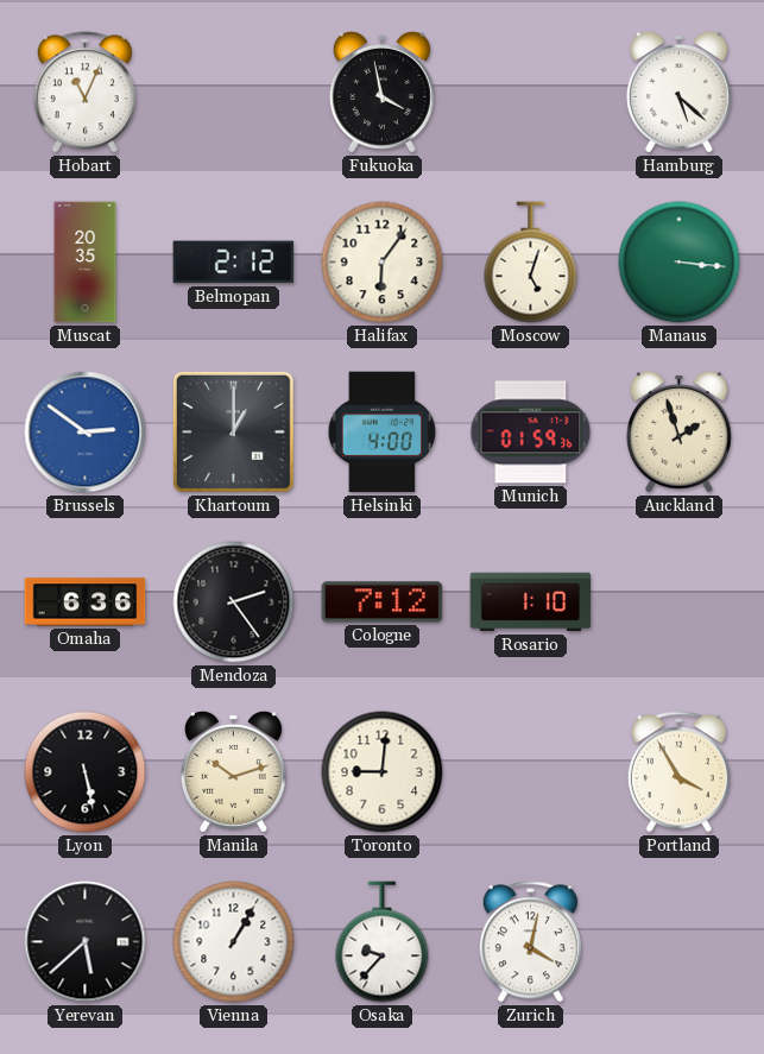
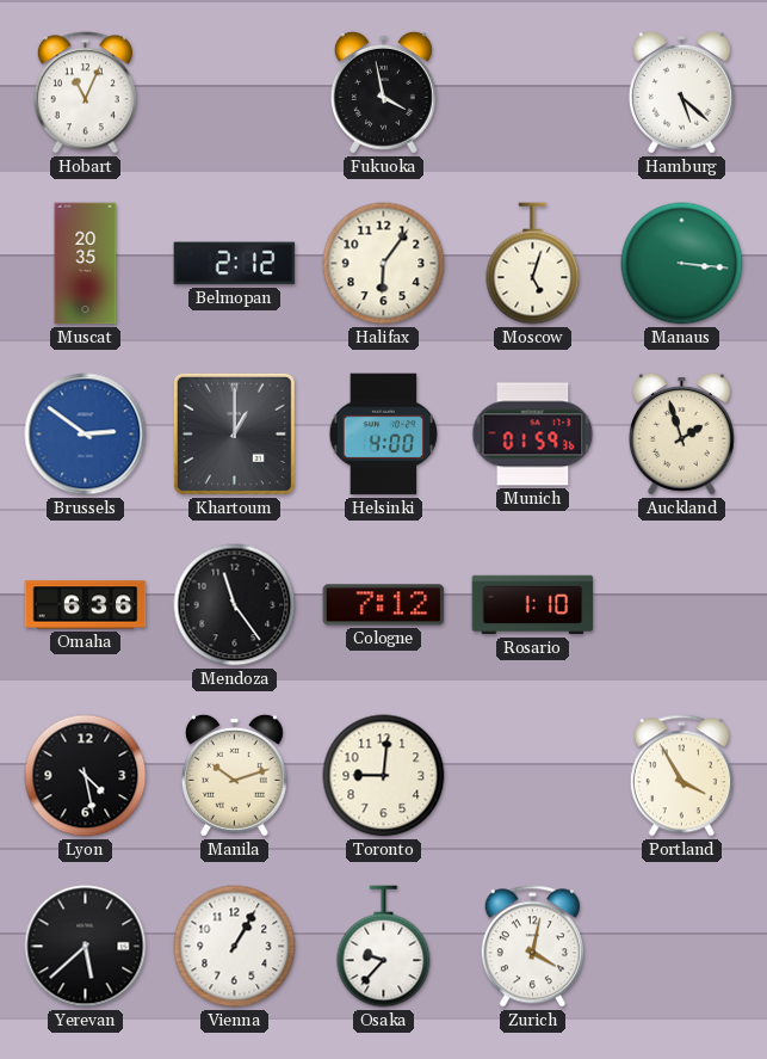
Mendoza: 2:24 -> 11:24
Lyon: 5:28 -> 4:28
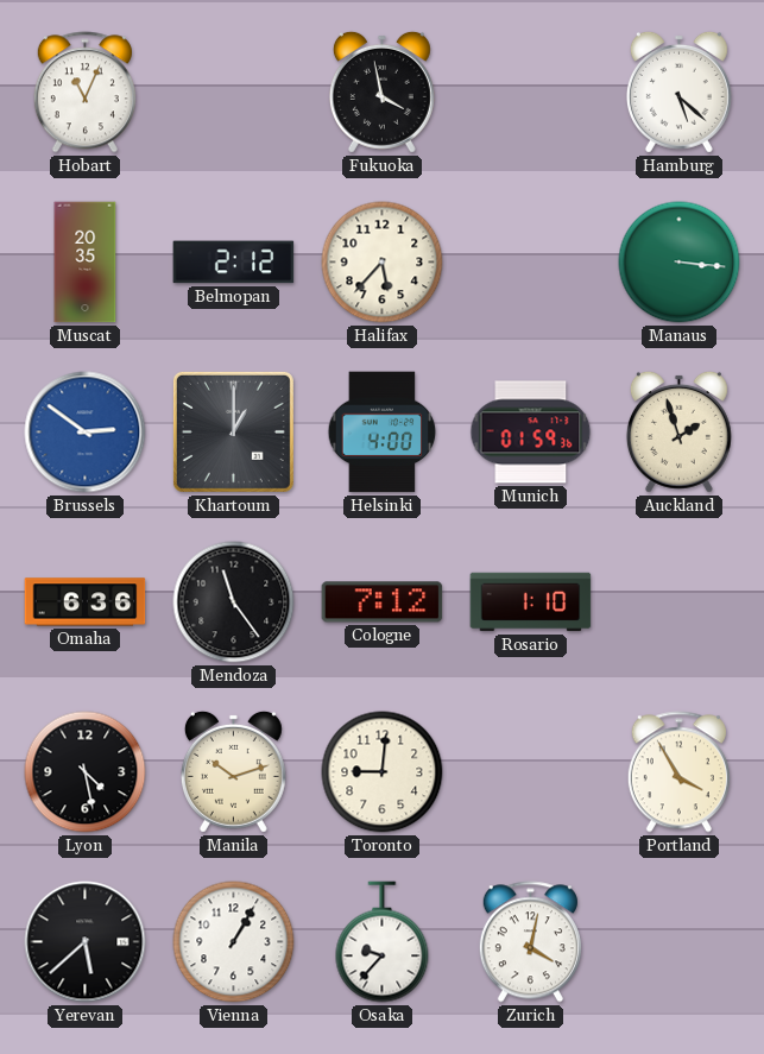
Halifax: 6:06 -> 5:37
Moscow: 5:03 -> none
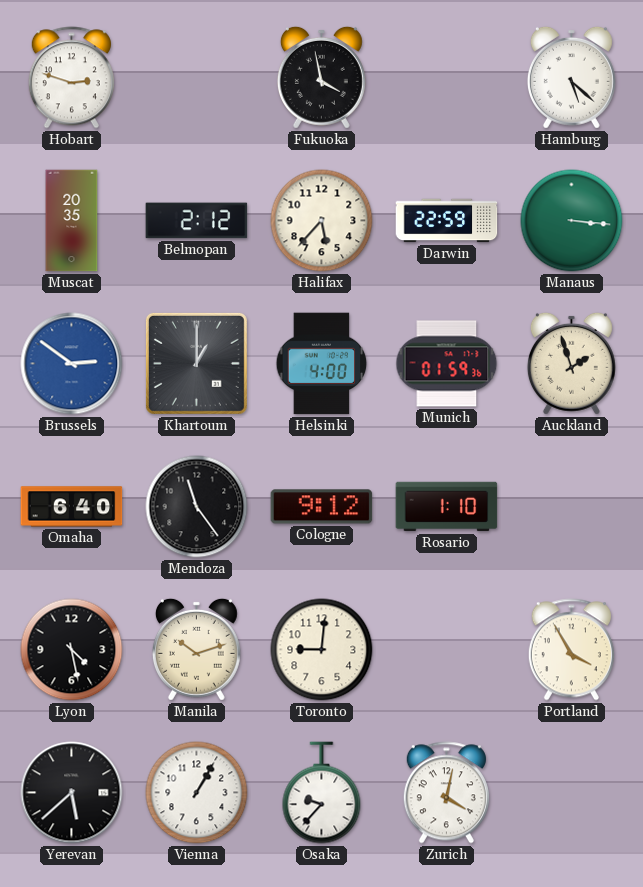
Hobart: 11:04 -> 2:48
Darwin: none -> 22:59
Omaha: 6:36 -> 6:40
Cologne: 7:12 -> 9:12
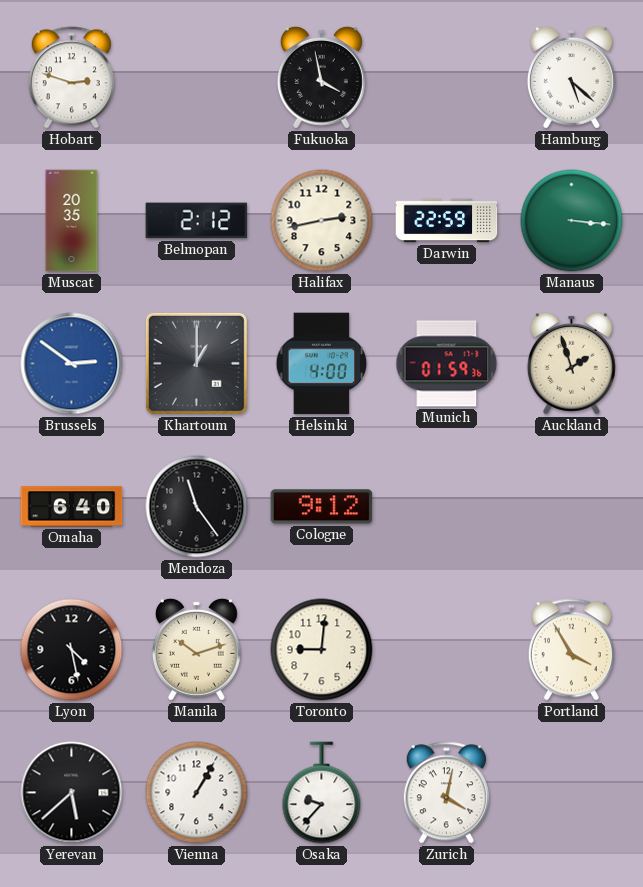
Halifax: 5:37 -> 2:43
Rosario: 1:10 -> none
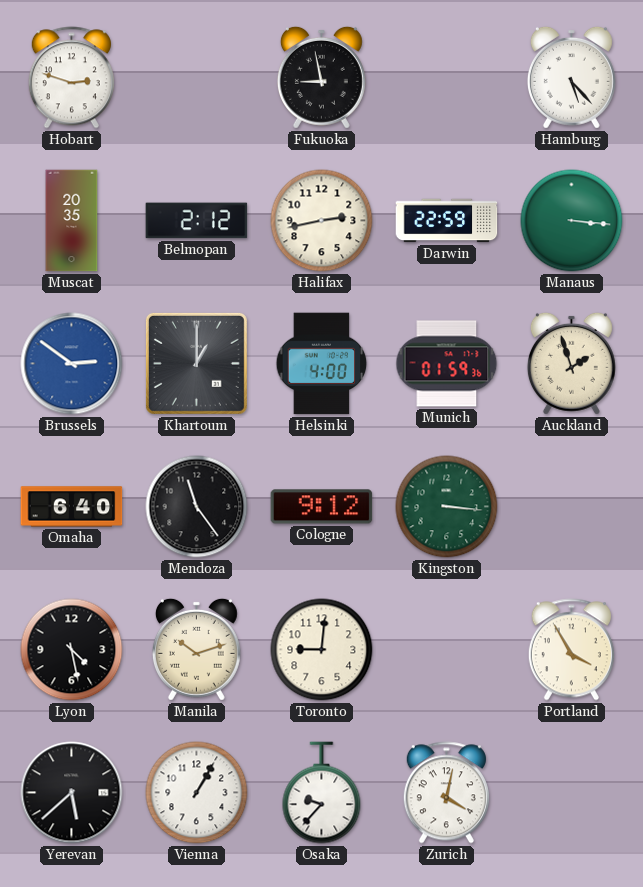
Fukuoka: 3:58 -> 8:58
Hamburg: 5:22 -> 5:23
Kingston: none -> 3:16
